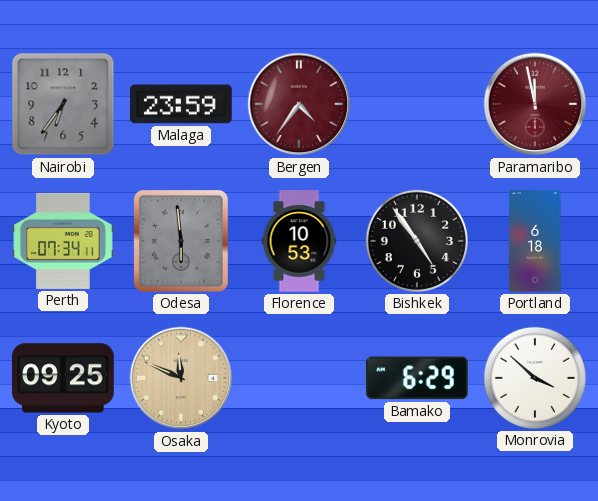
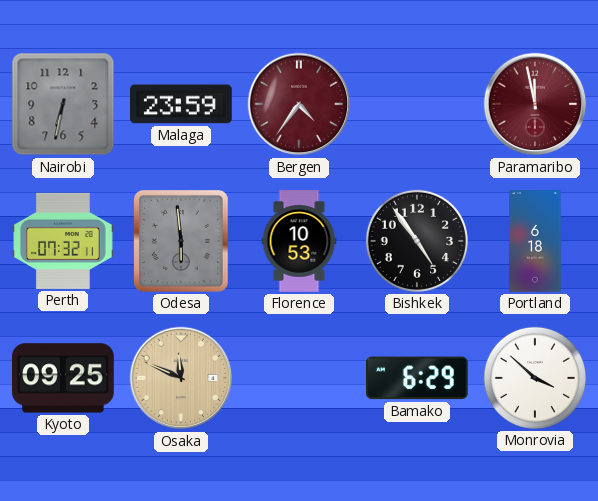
Nairobi: 6:36 -> 6:32
Perth: 07:34 -> 07:32
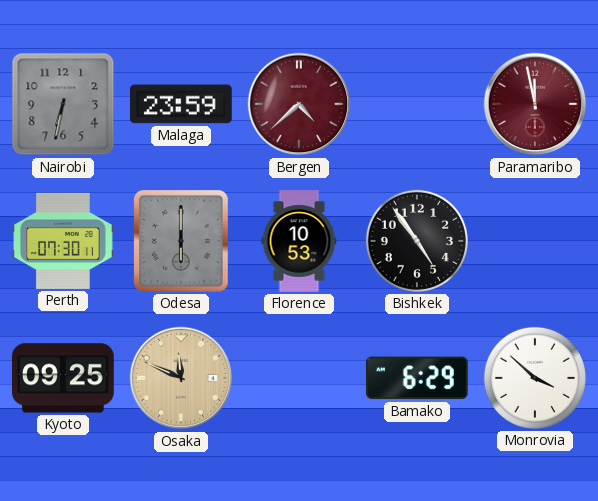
Bergen: 4:36 -> 4:38
Perth: 07:32 -> 07:30
Odesa: 5:59 -> 6:00
Portland: 6:18 -> none
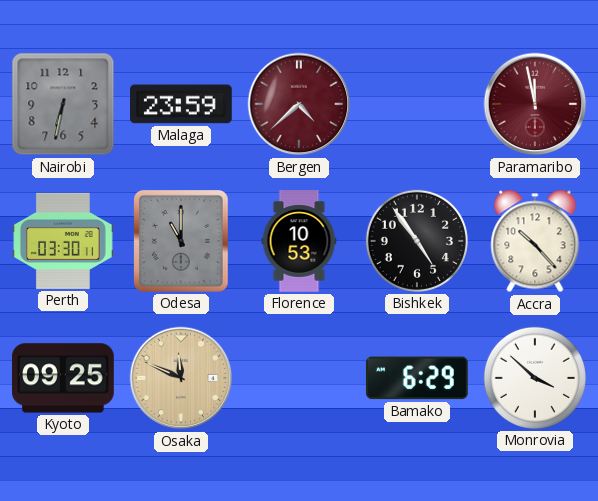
Perth: 07:30 -> 03:30
Odesa: 6:00 -> 11:00
Accra: none -> 10:23
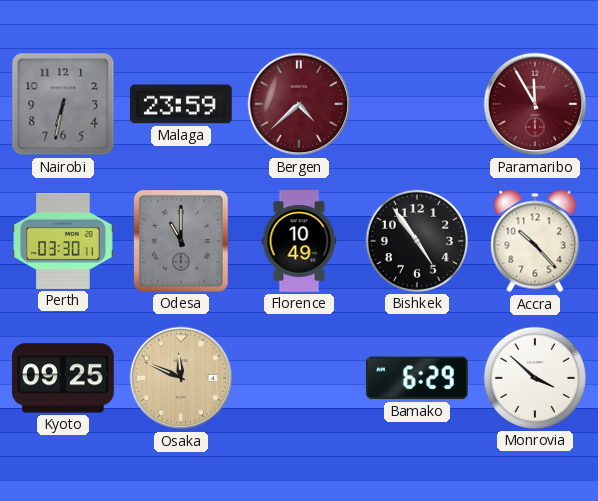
Paramaribo: 11:58 -> 11:55
Florence: 10:53 -> 10:49
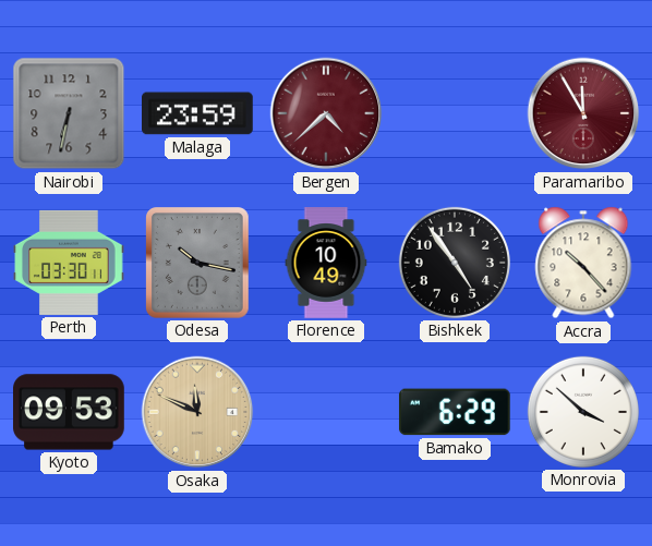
Odesa: 11:00 -> 10:17
Kyoto: 09:25 -> 09:53
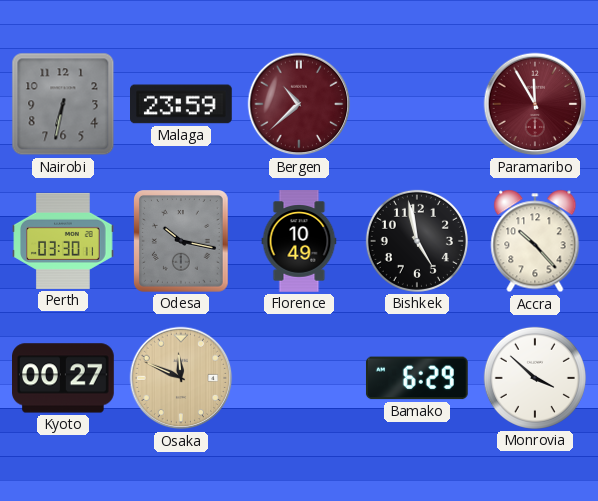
Bergen: 4:38 -> 10:38
Bishkek: 4:54 -> 4:58
Kyoto: 09:53 -> 00:27
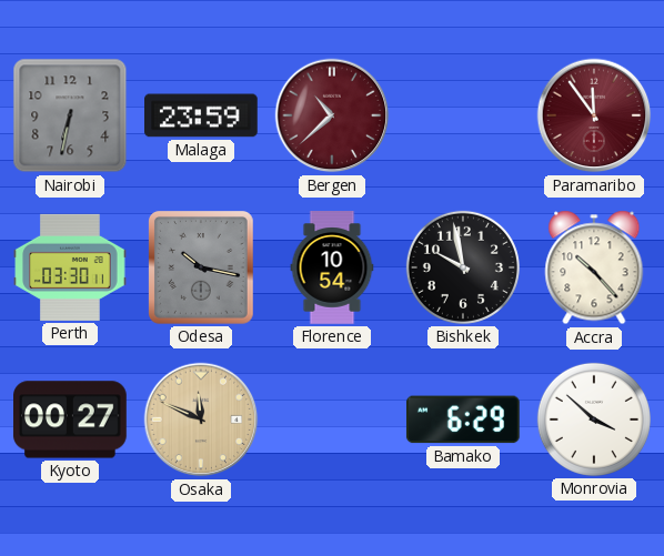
Paramaribo: 11:55 -> 11:54
Florence: 10:49 -> 10:54
Bishkek: 4:58 -> 9:58
